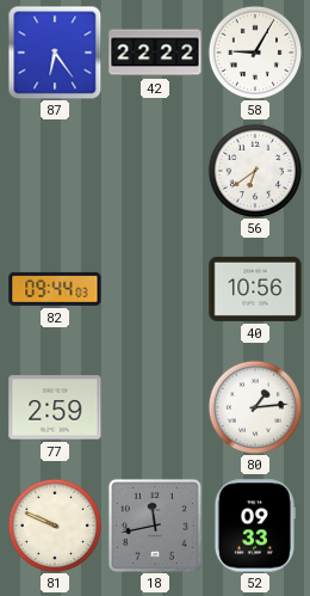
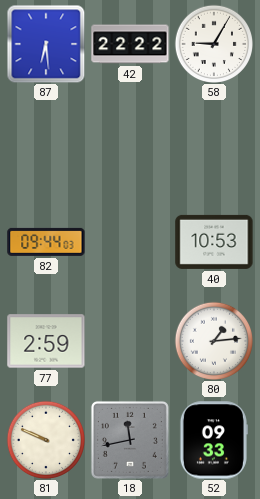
87: 6:24 -> 6:29
56: 6:39 -> none
40: 10:56 -> 10:53
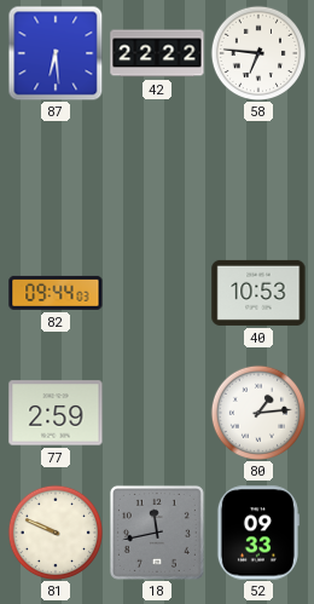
58: 9:05 -> 6:46
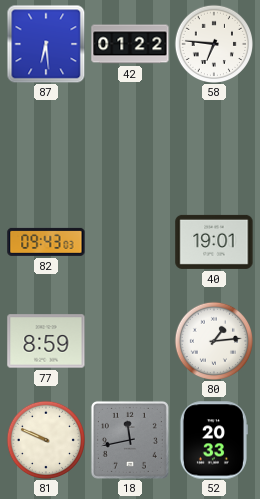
42: 22:22 -> 01:22
82: 09:44 -> 09:43
40: 10:53 -> 19:01
77: 2:59 -> 8:59
52: 09:33 -> 20:33
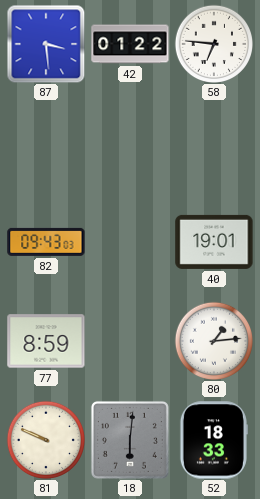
87: 6:29 -> 3:29
18: 11:43 -> 6:01
52: 20:33 -> 18:33
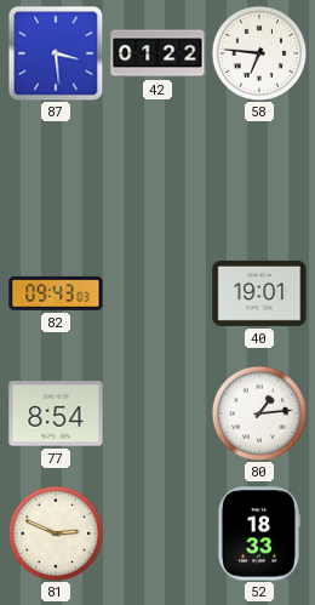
77: 8:59 -> 8:54
81: 9:49 -> 2:49
18: 6:01 -> none
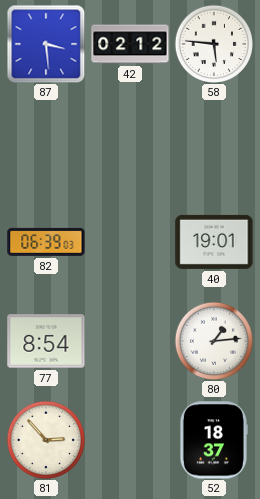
42: 01:22 -> 02:12
58: 6:46 -> 5:46
82: 09:43 -> 06:39
81: 2:49 -> 2:53
52: 18:33 -> 18:37
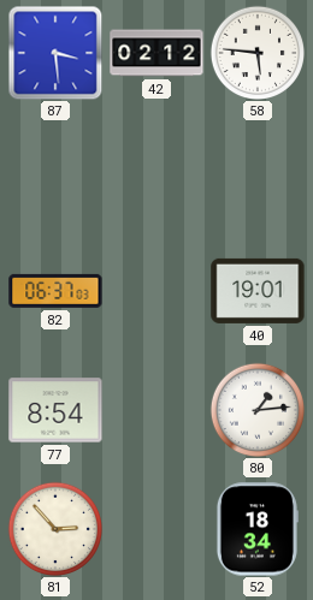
82: 06:39 -> 06:37
52: 18:37 -> 18:34
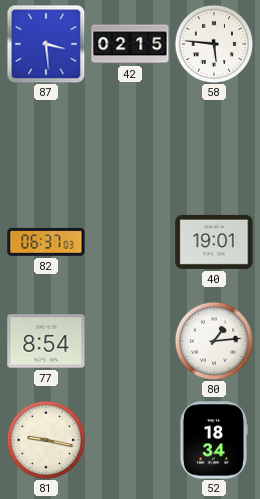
42: 02:12 -> 02:15
81: 2:53 -> 9:17
